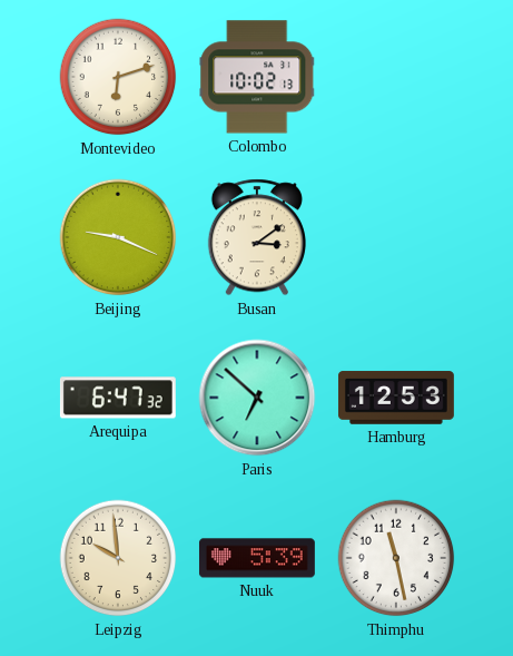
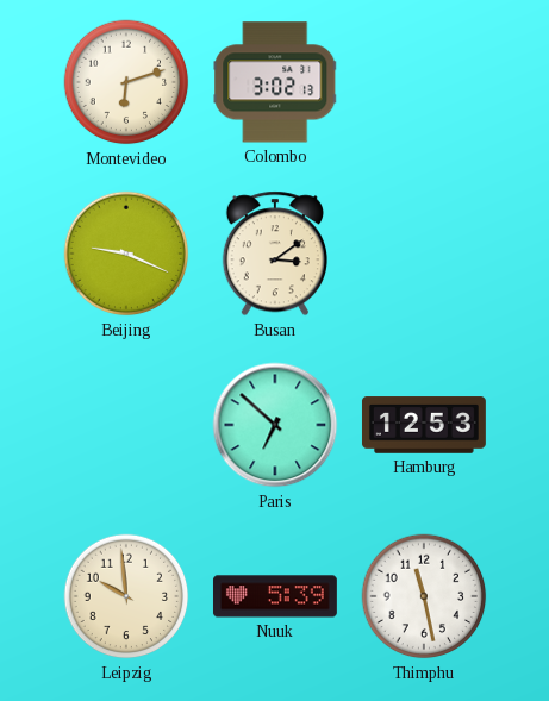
Colombo: 10:02 -> 3:02
Arequipa: 6:47 -> none
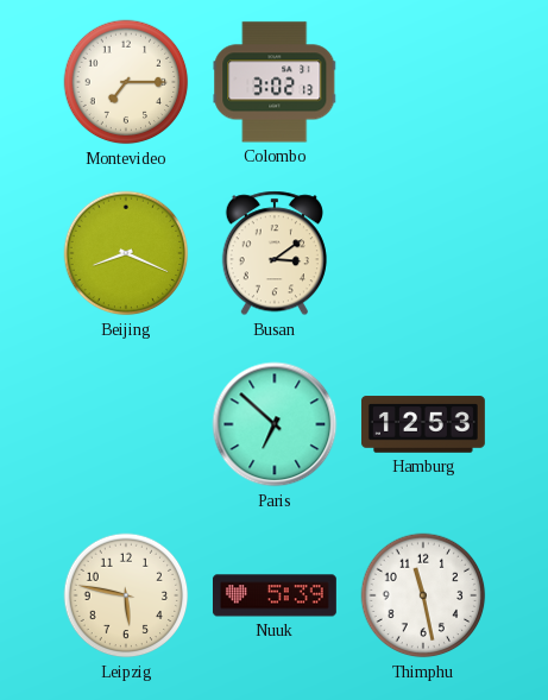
Montevideo: 6:12 -> 7:15
Beijing: 9:19 -> 8:19
Leipzig: 9:59 -> 5:47
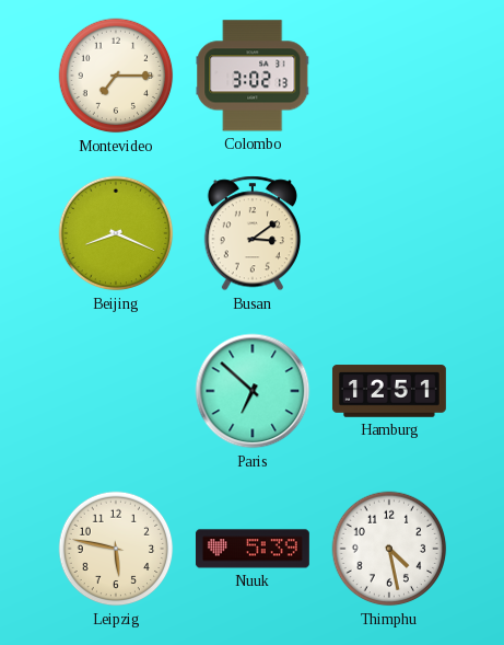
Hamburg: 12:53 -> 12:51
Thimphu: 11:28 -> 4:28
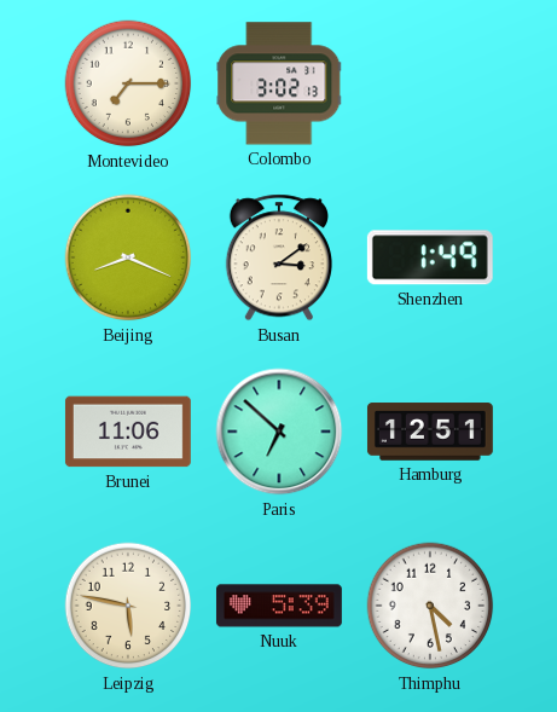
Shenzhen: none -> 1:49
Brunei: none -> 11:06
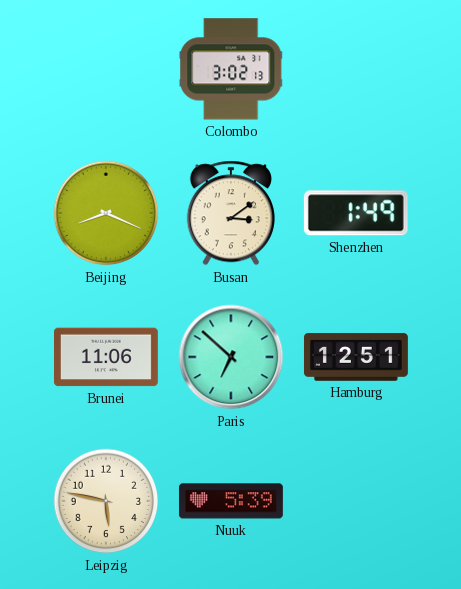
Montevideo: 7:15 -> none
Thimphu: 4:28 -> none
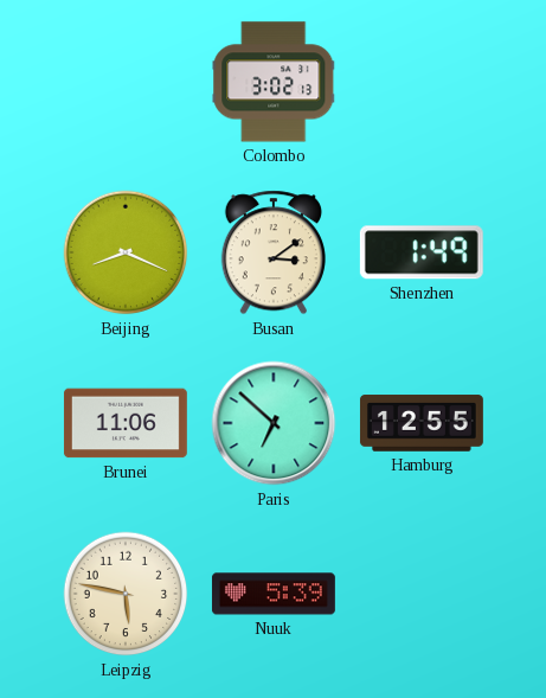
Hamburg: 12:51 -> 12:55
